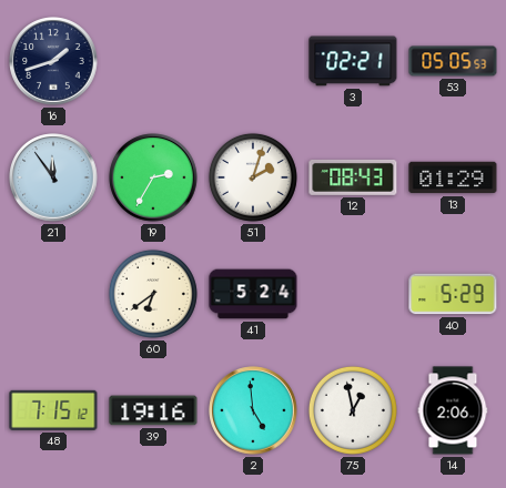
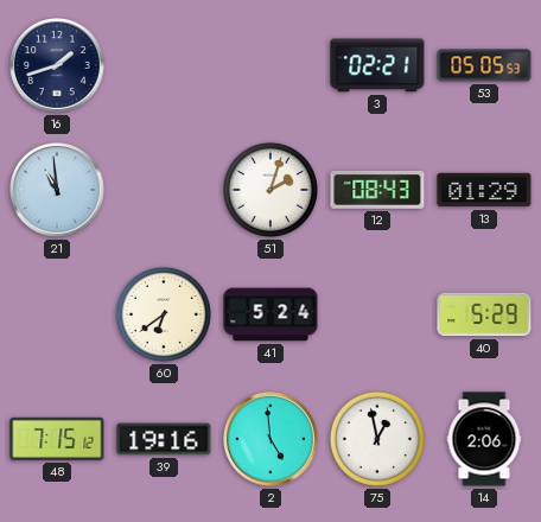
21: 11:54 -> 10:59
19: 2:35 -> none
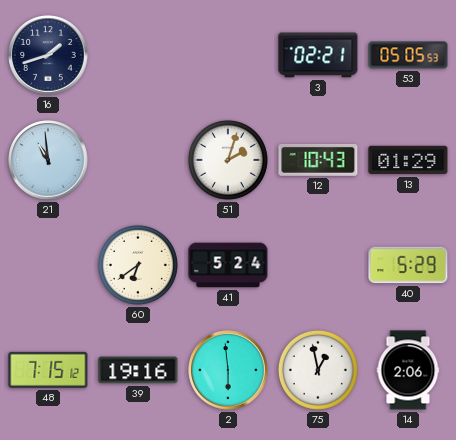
12: 08:43 -> 10:43
2: 4:59 -> 5:59
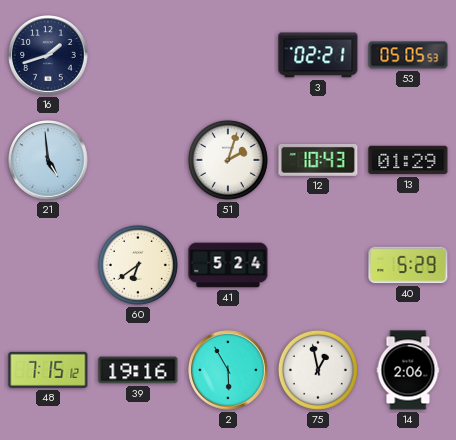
21: 10:59 -> 4:59
2: 5:59 -> 5:55
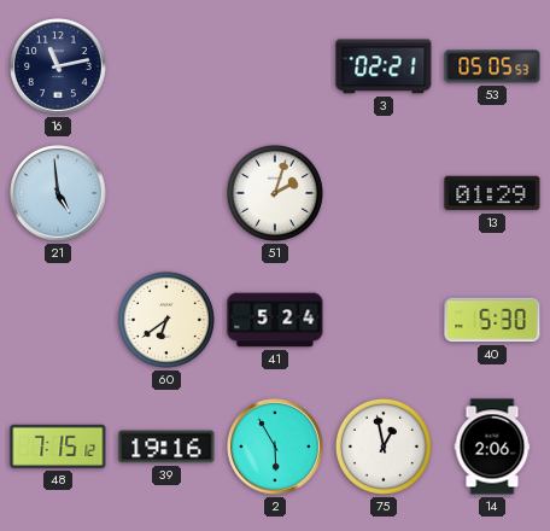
16: 1:42 -> 11:13
12: 10:43 -> none
40: 5:29 -> 5:30
